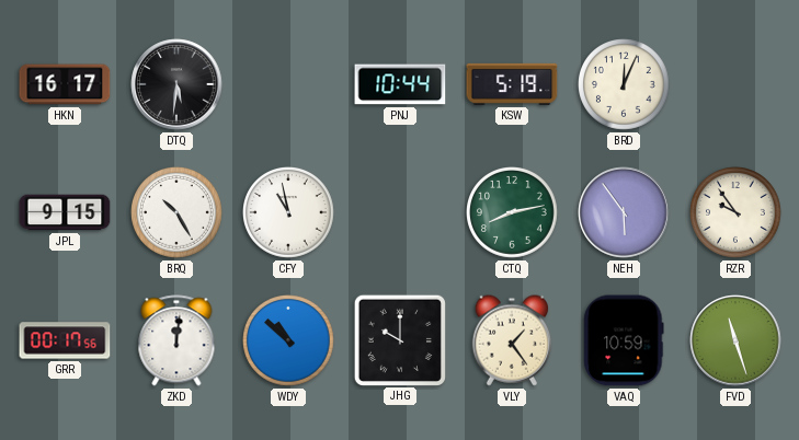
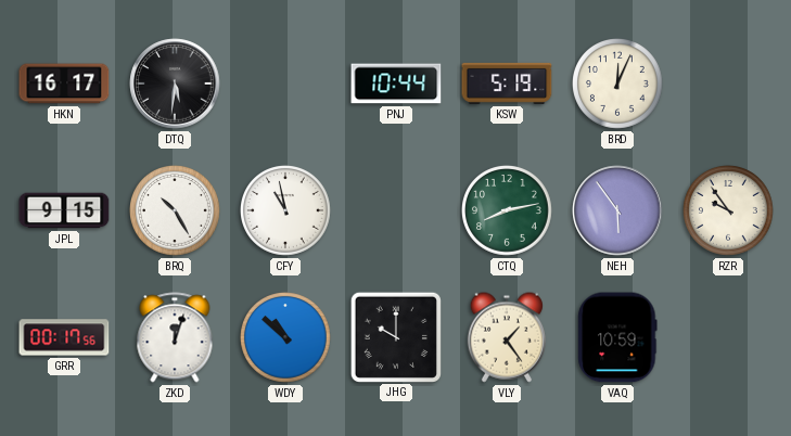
ZKD: 12:01 -> 12:03
FVD: 11:27 -> none
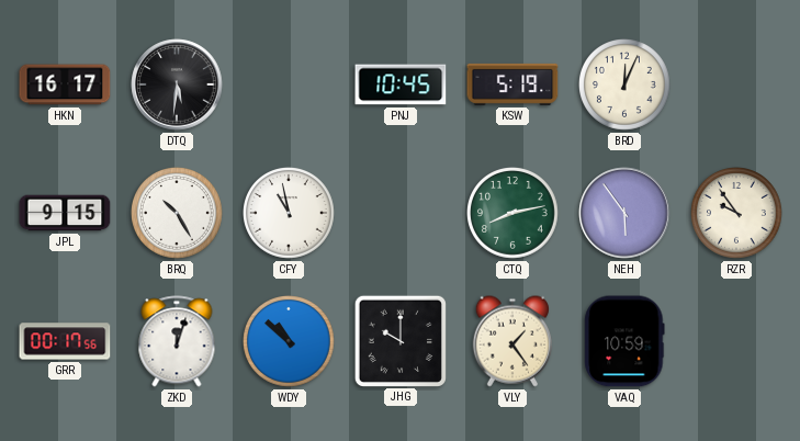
PNJ: 10:44 -> 10:45
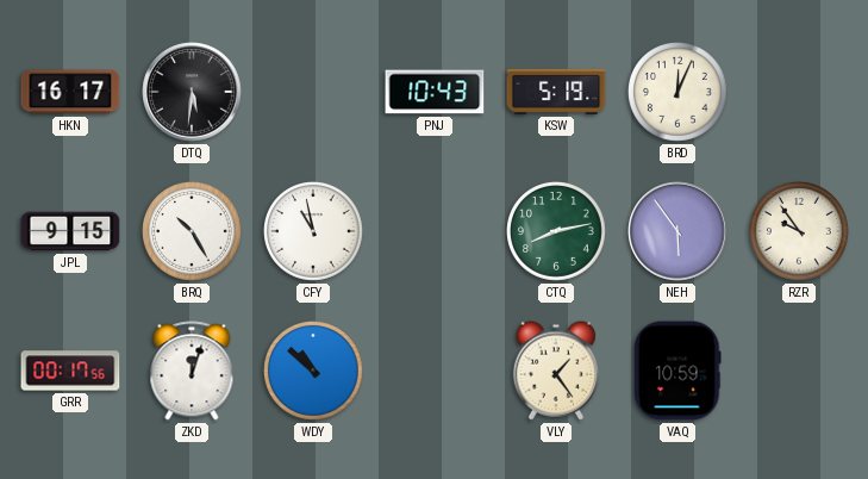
PNJ: 10:45 -> 10:43
JHG: 10:00 -> none
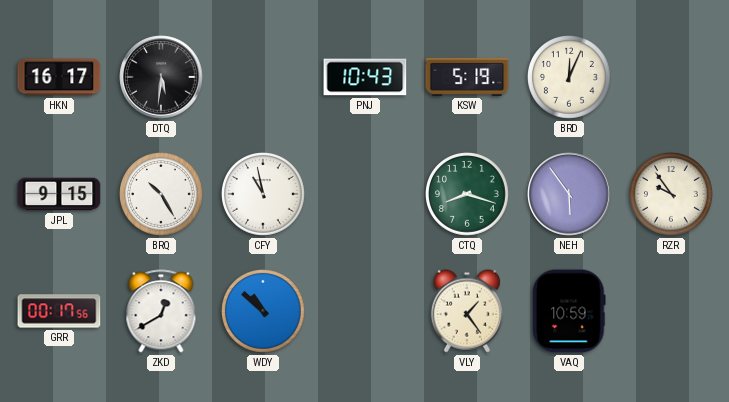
CTQ: 8:13 -> 8:18
ZKD: 12:03 -> 12:40
